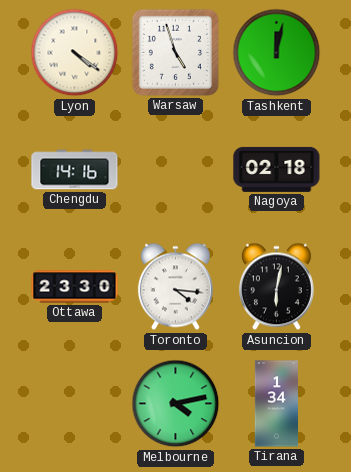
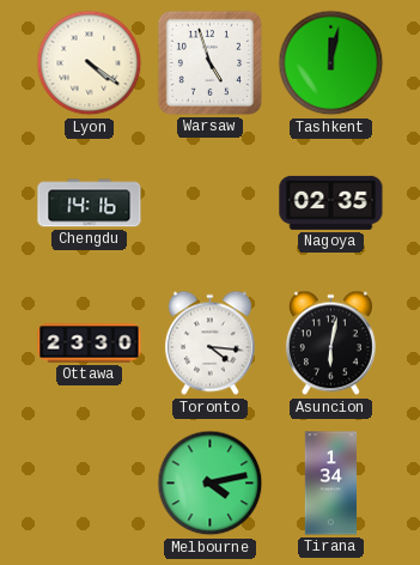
Nagoya: 02:18 -> 02:35
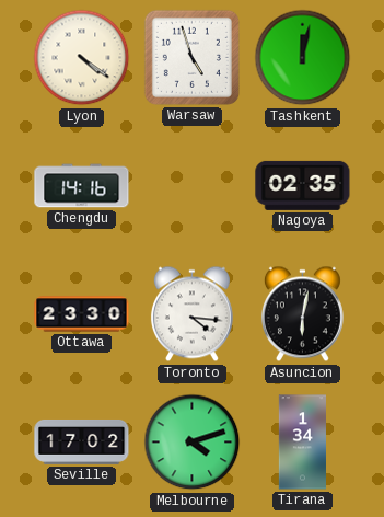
Seville: none -> 17:02
Melbourne: 4:13 -> 4:12
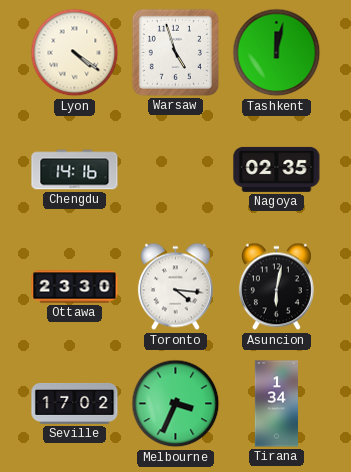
Melbourne: 4:12 -> 3:34
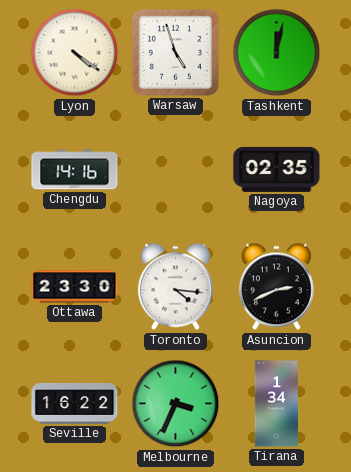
Asuncion: 6:02 -> 2:41
Seville: 17:02 -> 16:22
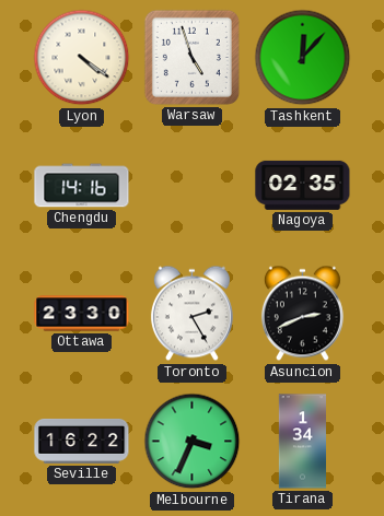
Tashkent: 12:02 -> 12:07
Toronto: 4:16 -> 2:25
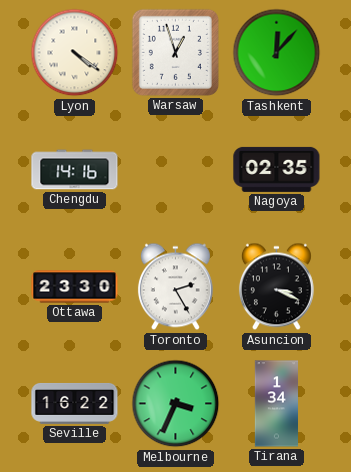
Warsaw: 4:57 -> 12:57
Asuncion: 2:41 -> 3:19
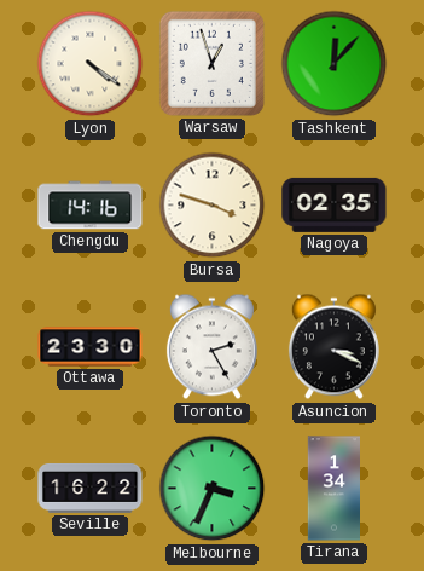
Bursa: none -> 3:48
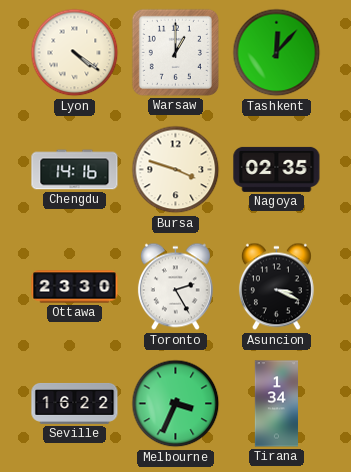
Warsaw: 12:57 -> 1:00
